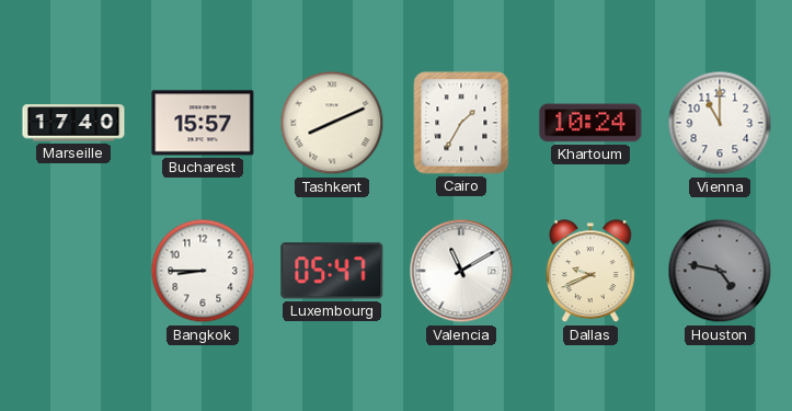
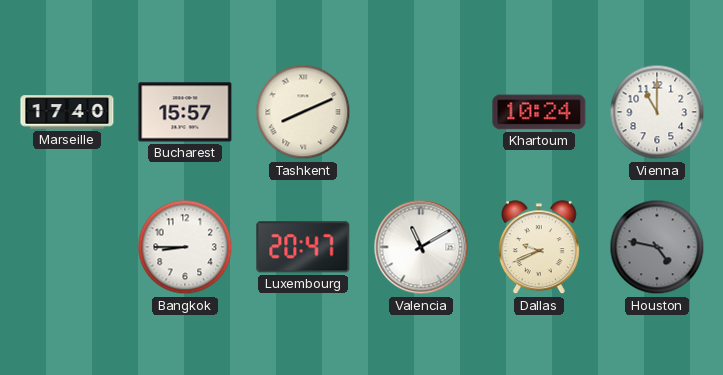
Cairo: 1:35 -> none
Luxembourg: 05:47 -> 20:47
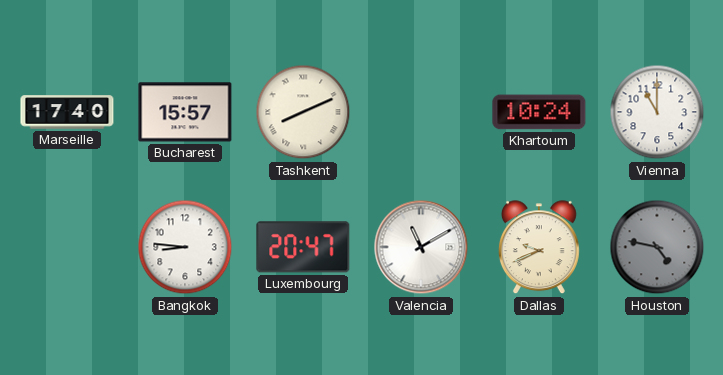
Bangkok: 8:45 -> 8:46
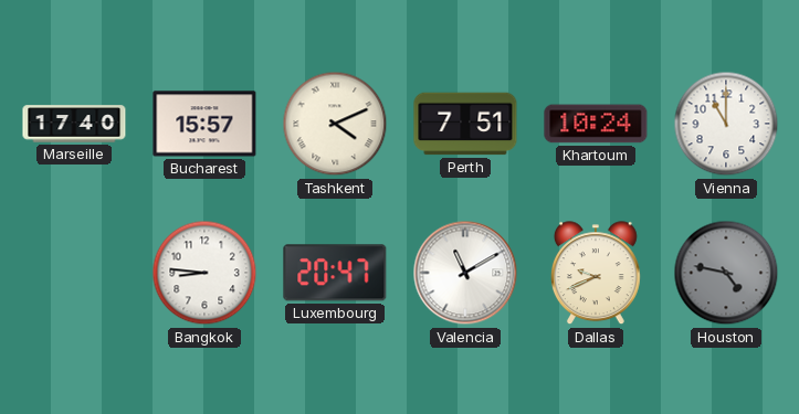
Tashkent: 8:11 -> 4:11
Perth: none -> 7:51
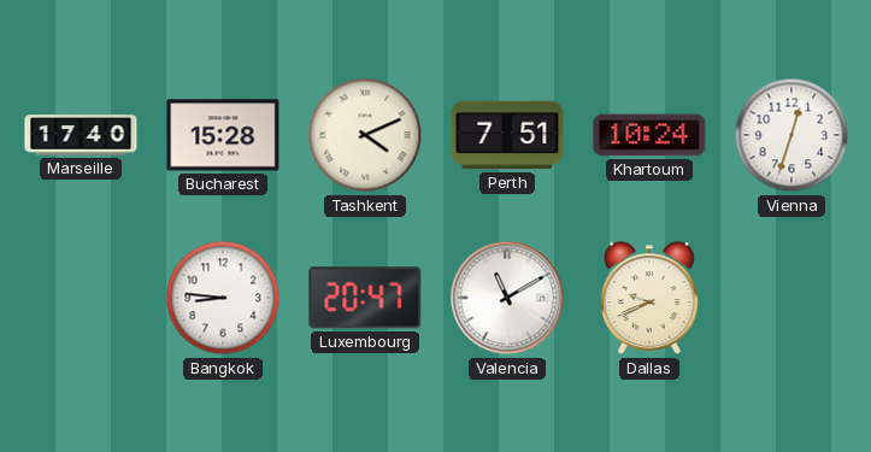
Bucharest: 15:57 -> 15:28
Vienna: 11:00 -> 12:33
Houston: 4:47 -> none
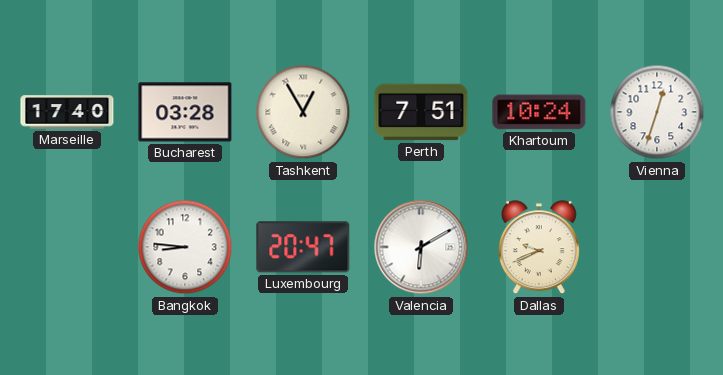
Bucharest: 15:28 -> 03:28
Tashkent: 4:11 -> 12:55
Valencia: 11:10 -> 6:10
